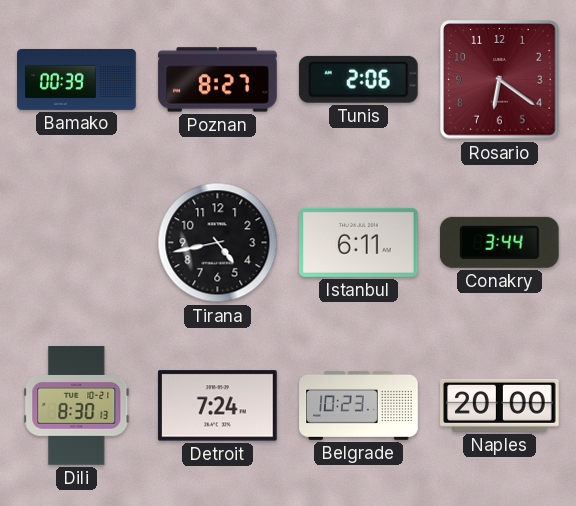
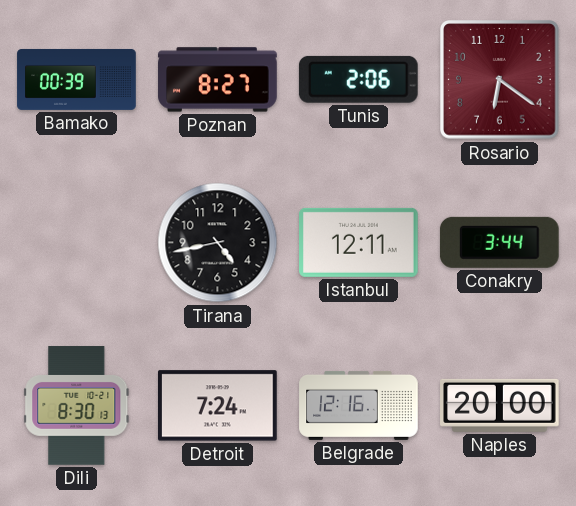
Istanbul: 6:11 -> 12:11
Belgrade: 10:23 -> 12:16
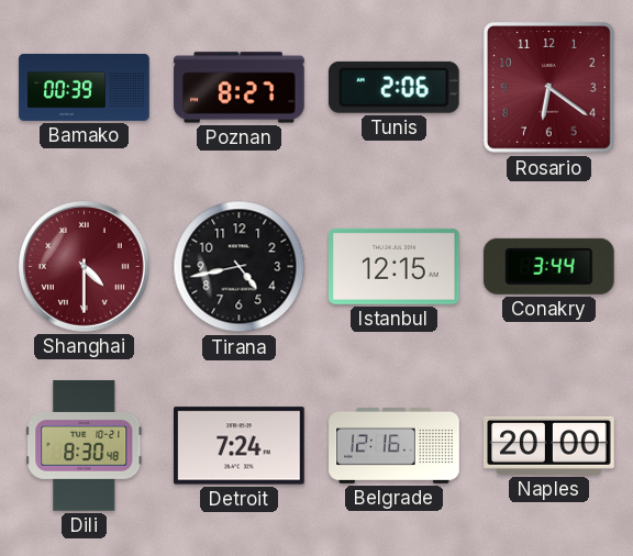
Shanghai: none -> 4:30
Istanbul: 12:11 -> 12:15
Dili: 8:30:13 -> 8:30:48
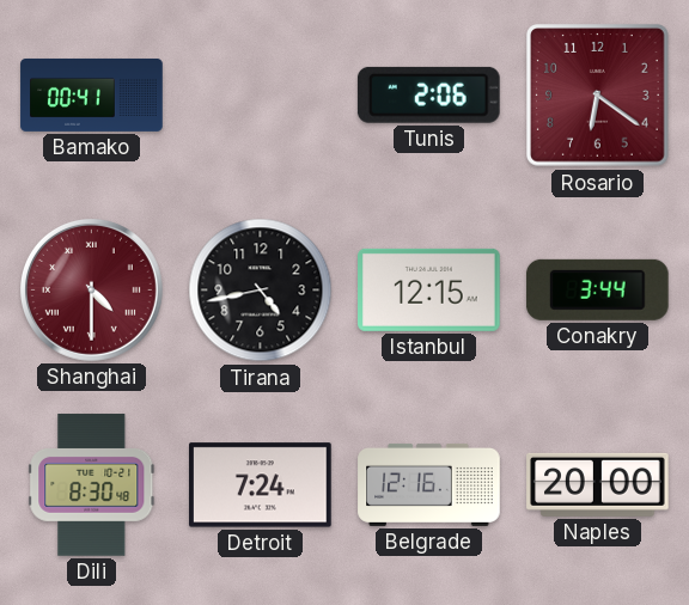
Bamako: 00:39 -> 00:41
Poznan: 8:27 -> none
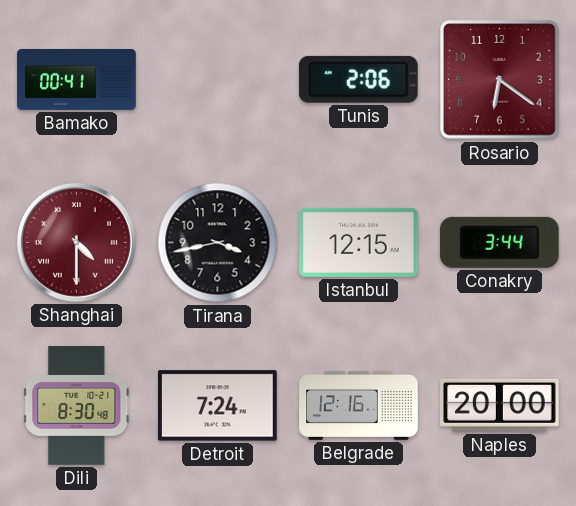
Tirana: 4:43 -> 3:43
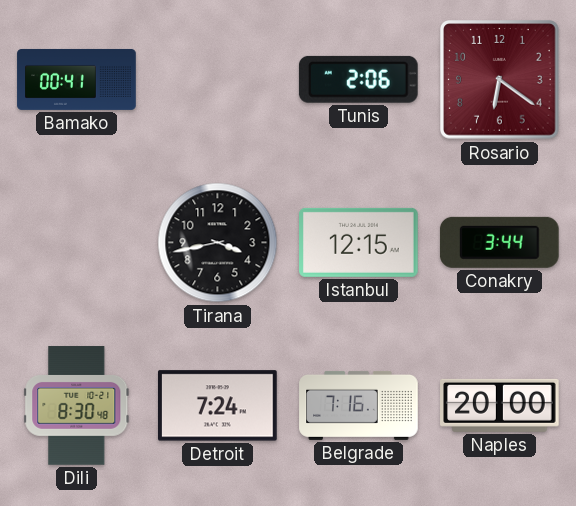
Shanghai: 4:30 -> none
Belgrade: 12:16 -> 7:16
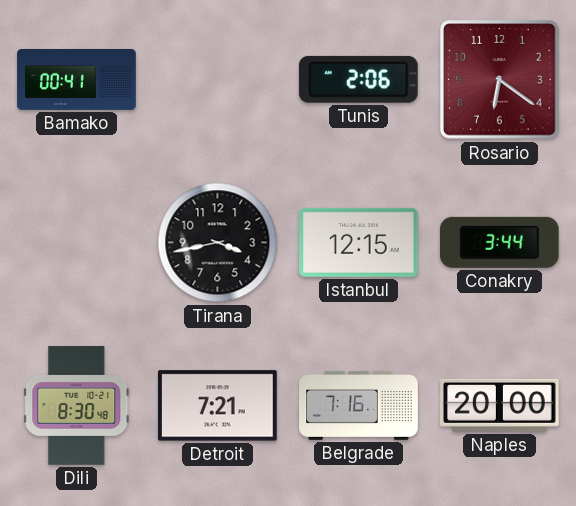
Detroit: 7:24 -> 7:21
